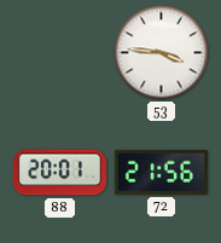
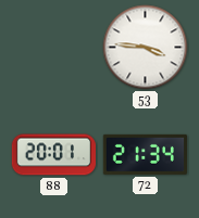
72: 21:56 -> 21:34
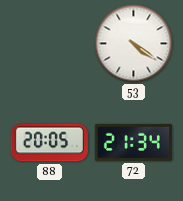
53: 3:46 -> 4:21
88: 20:01 -> 20:05
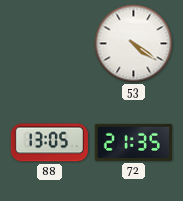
88: 20:05 -> 13:05
72: 21:34 -> 21:35
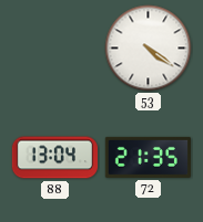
88: 13:05 -> 13:04
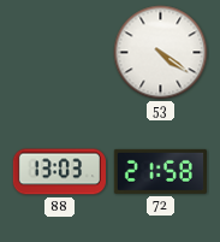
88: 13:04 -> 13:03
72: 21:35 -> 21:58
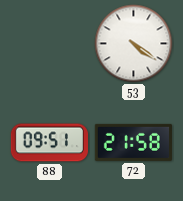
88: 13:03 -> 09:51
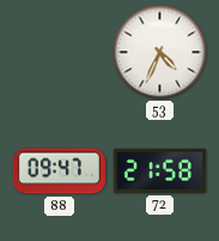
53: 4:21 -> 4:34
88: 09:51 -> 09:47
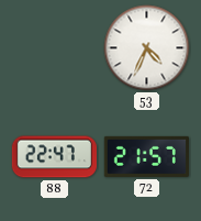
88: 09:47 -> 22:47
72: 21:58 -> 21:57
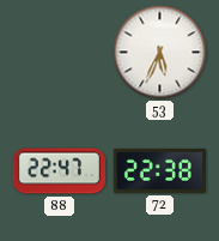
53: 4:34 -> 5:34
72: 21:57 -> 22:38
